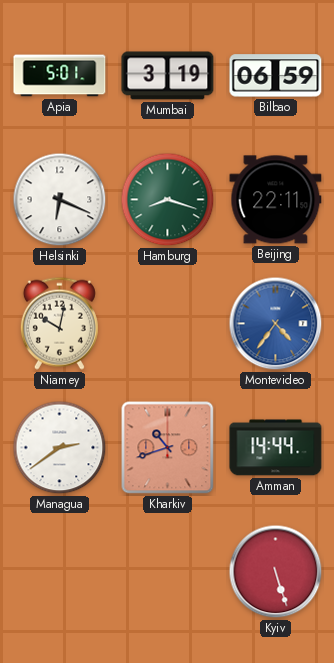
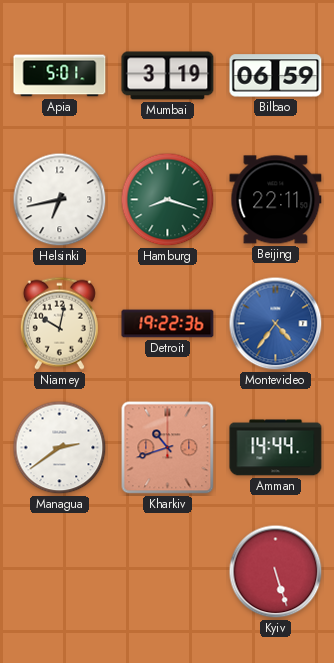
Helsinki: 6:19 -> 6:43
Detroit: none -> 19:22
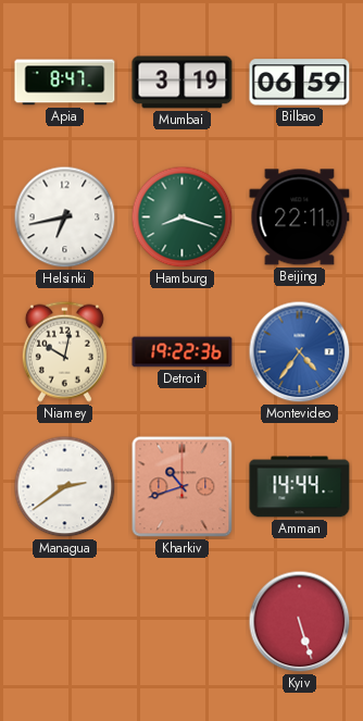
Apia: 5:01 -> 8:47
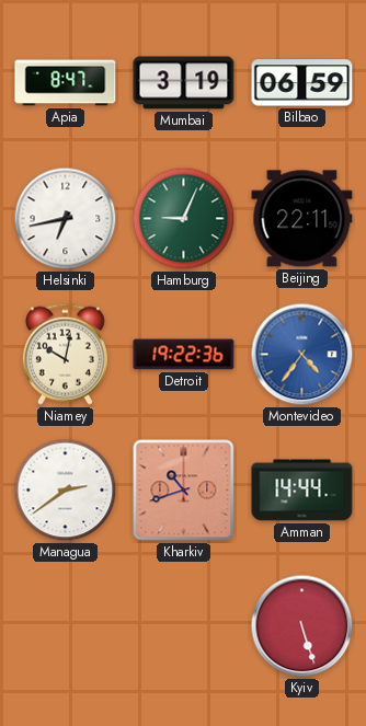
Hamburg: 8:18 -> 9:04
